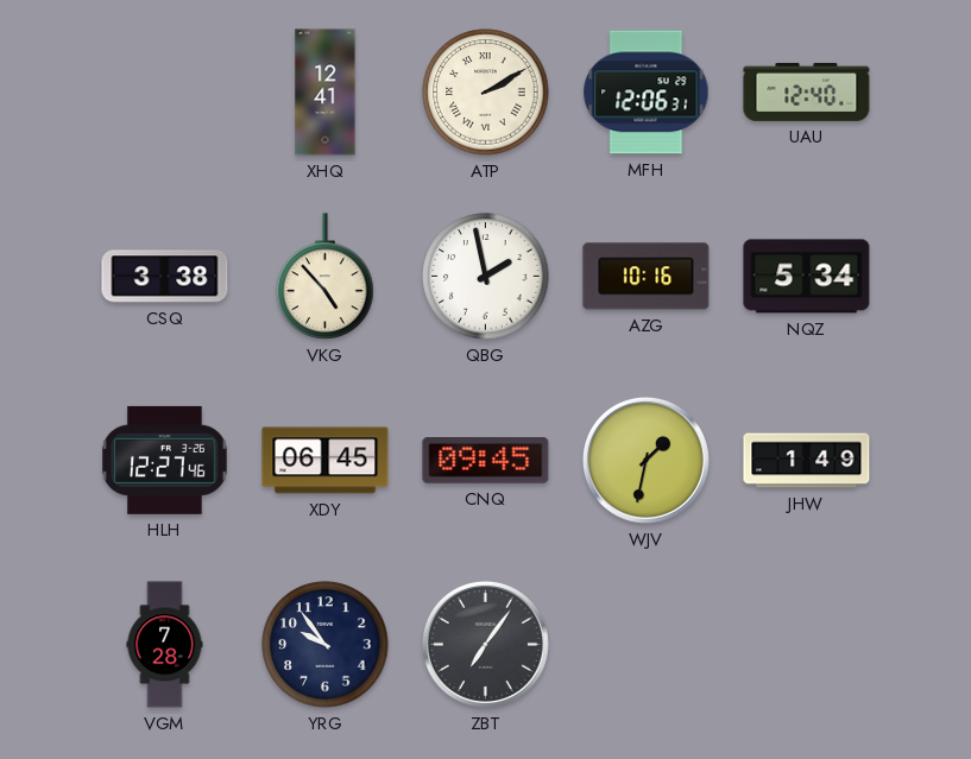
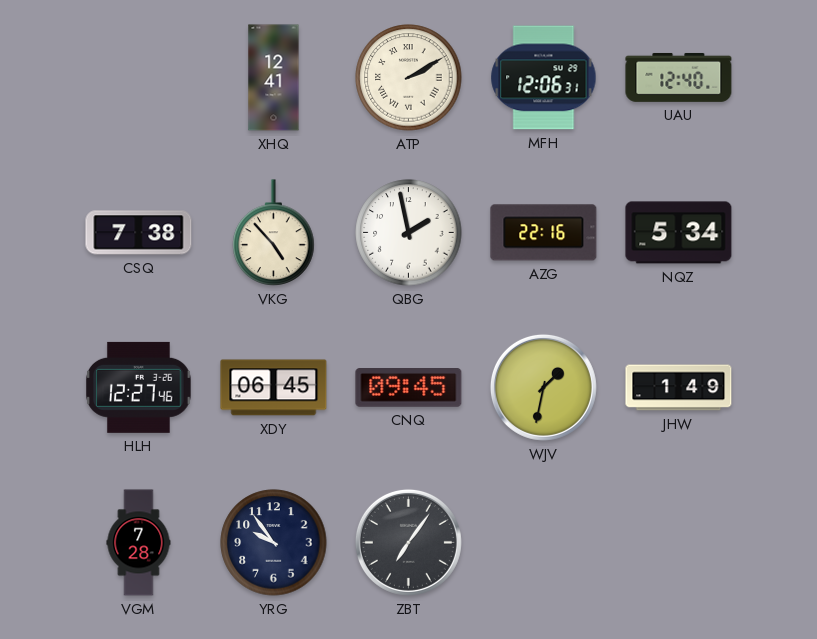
CSQ: 3:38 -> 7:38
AZG: 10:16 -> 22:16
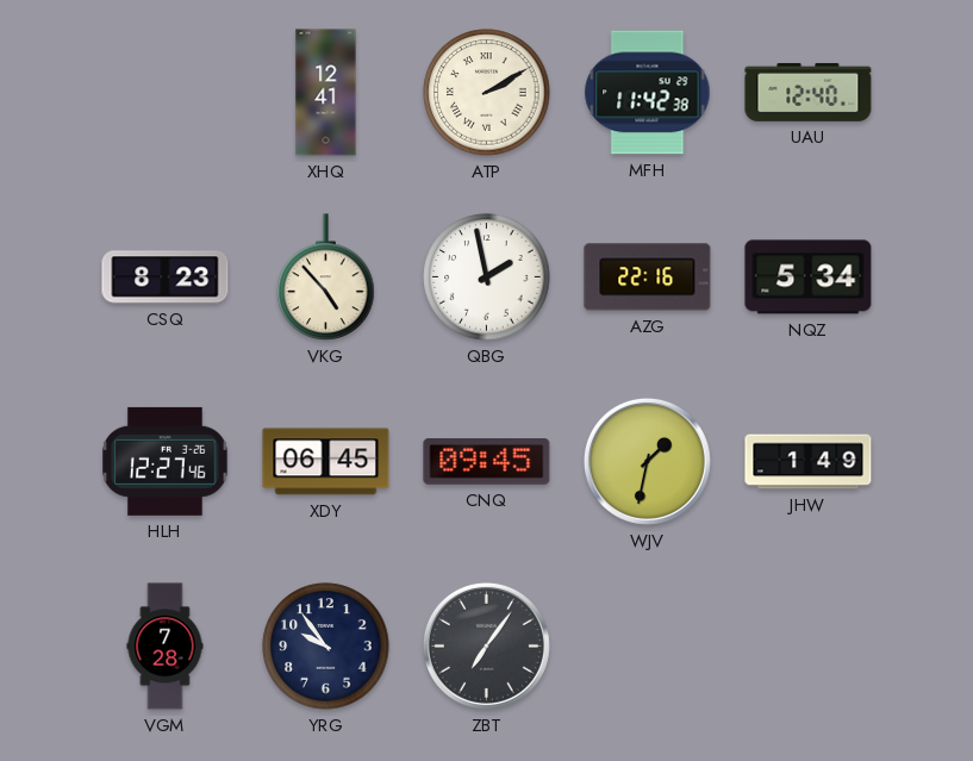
MFH: 12:06 -> 11:42
CSQ: 7:38 -> 8:23
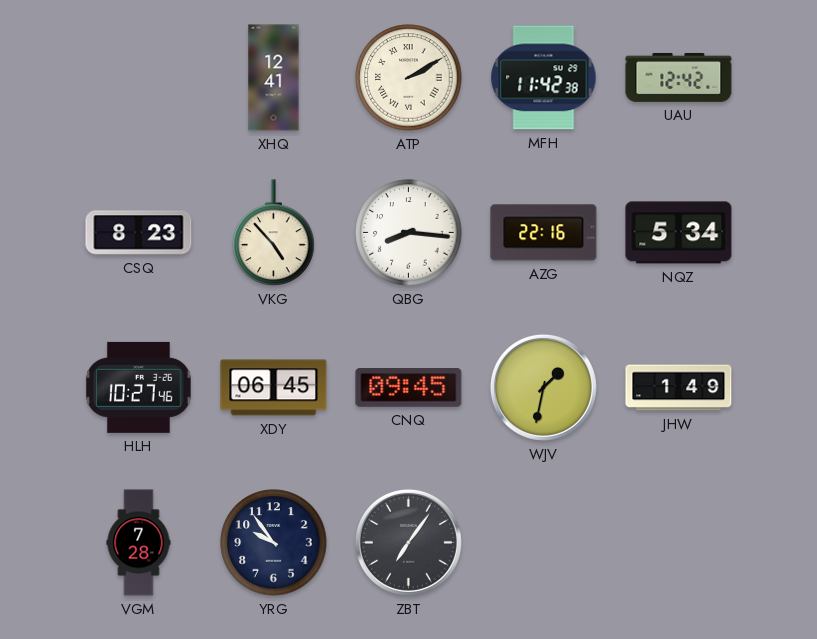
UAU: 12:40 -> 12:42
QBG: 1:58 -> 8:16
HLH: 12:27 -> 10:27
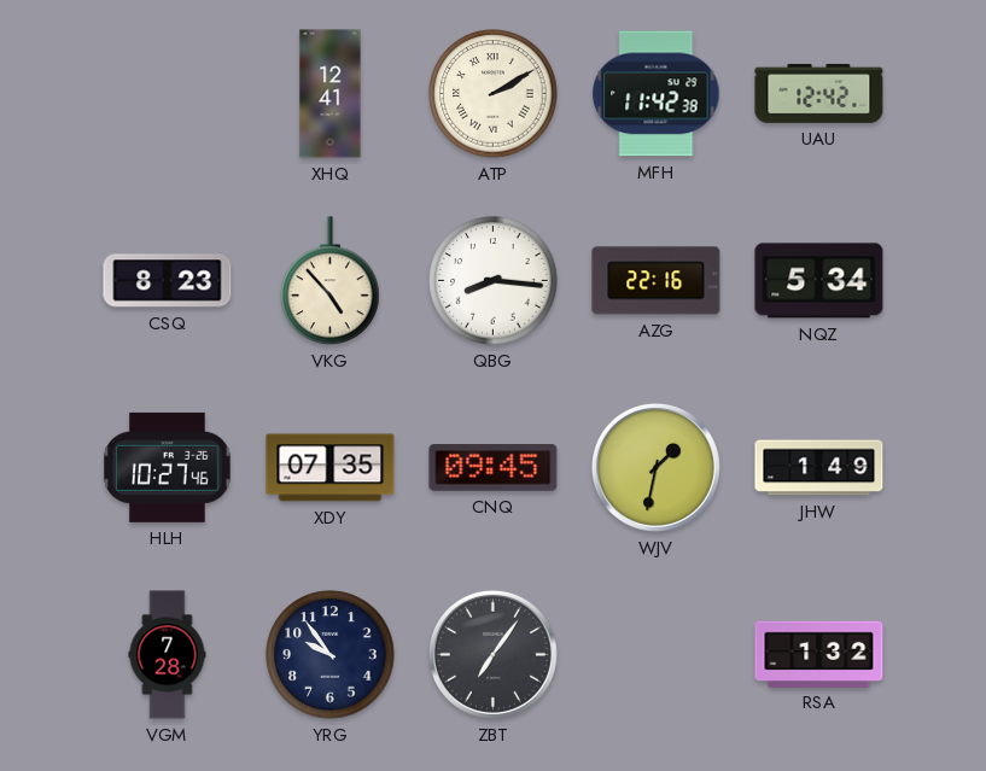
XDY: 06:45 -> 07:35
RSA: none -> 1:32
